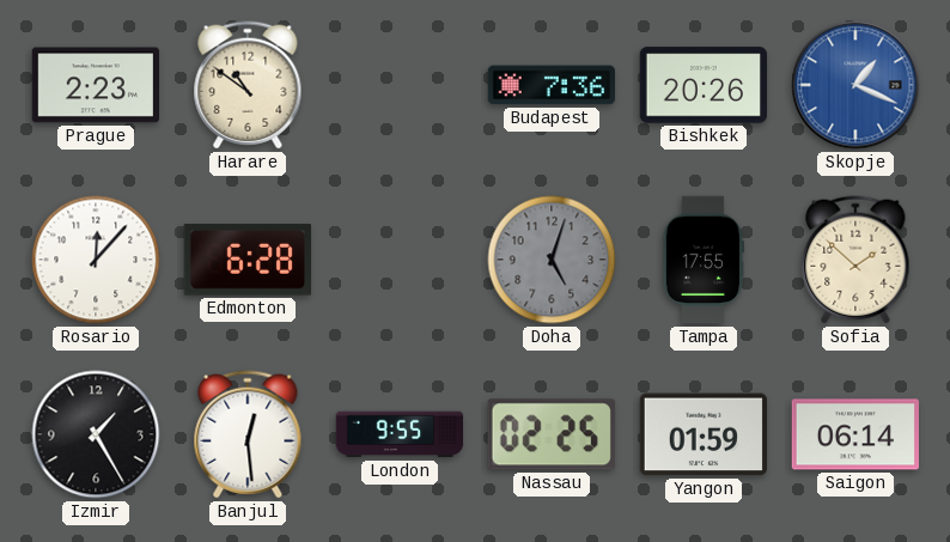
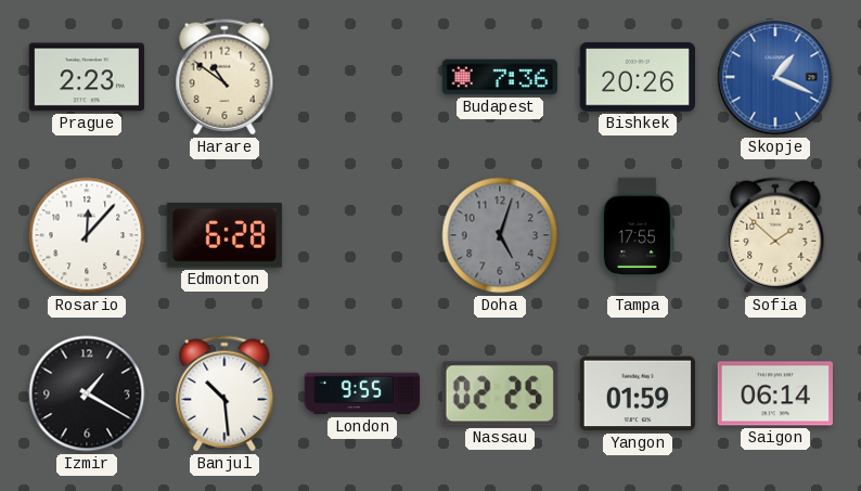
Izmir: 1:25 -> 1:20
Banjul: 12:29 -> 10:29
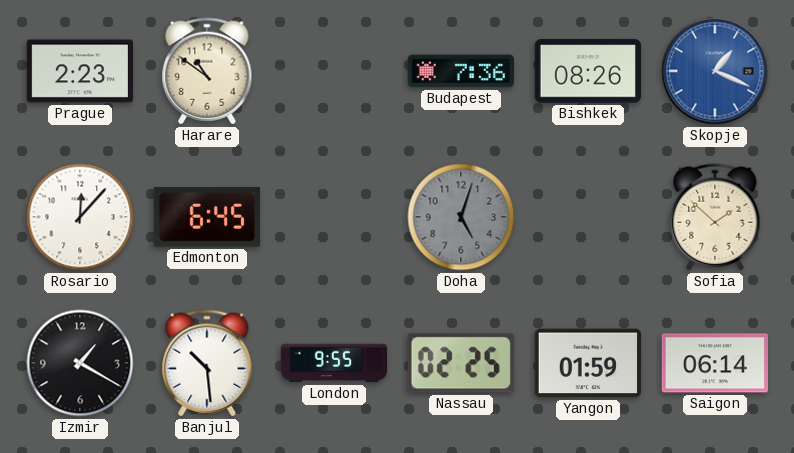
Bishkek: 20:26 -> 08:26
Edmonton: 6:28 -> 6:45
Tampa: 17:55 -> none
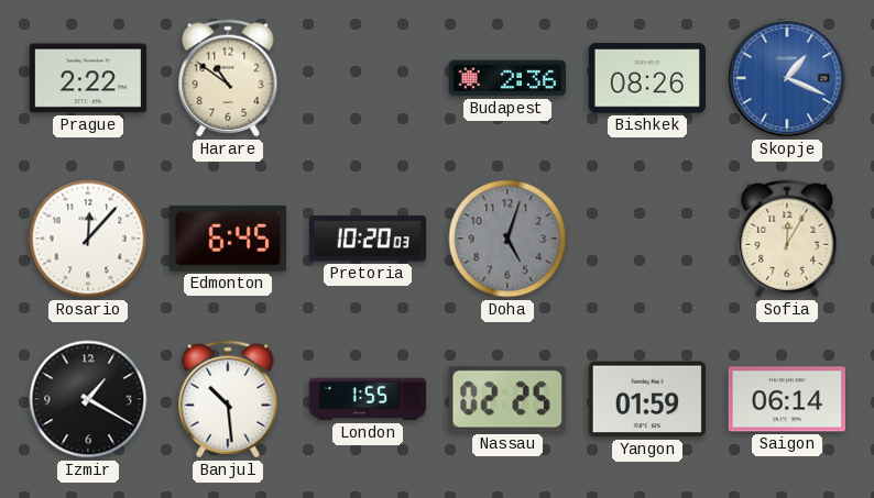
Prague: 2:23 -> 2:22
Budapest: 7:36 -> 2:36
Pretoria: none -> 10:20
Sofia: 1:52 -> 12:05
London: 9:55 -> 1:55
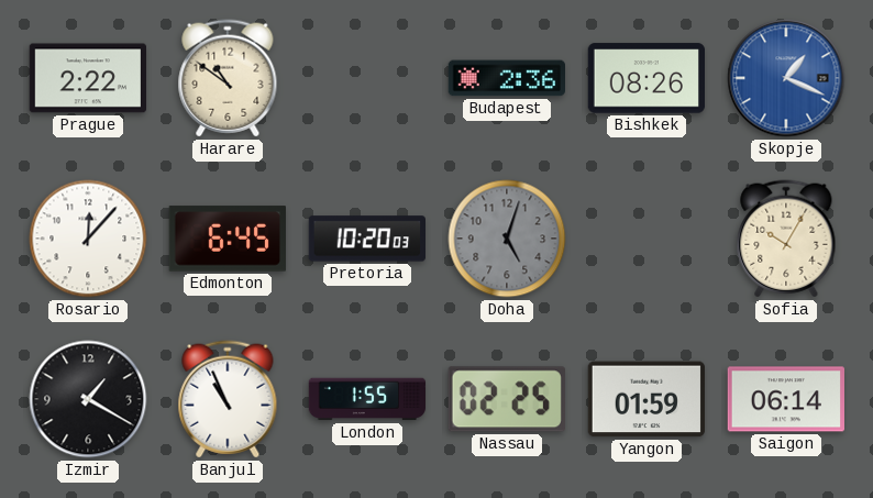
Sofia: 12:05 -> 10:05
Banjul: 10:29 -> 10:56
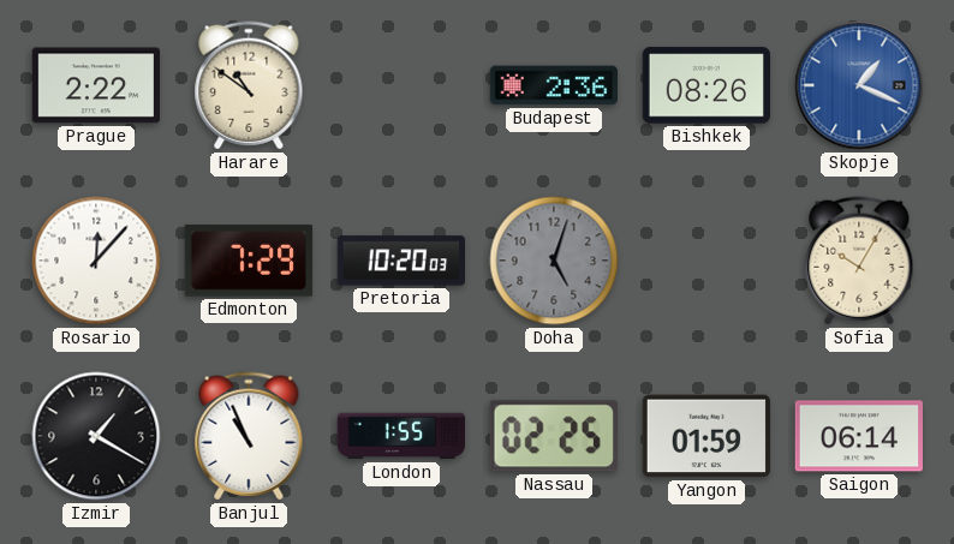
Edmonton: 6:45 -> 7:29
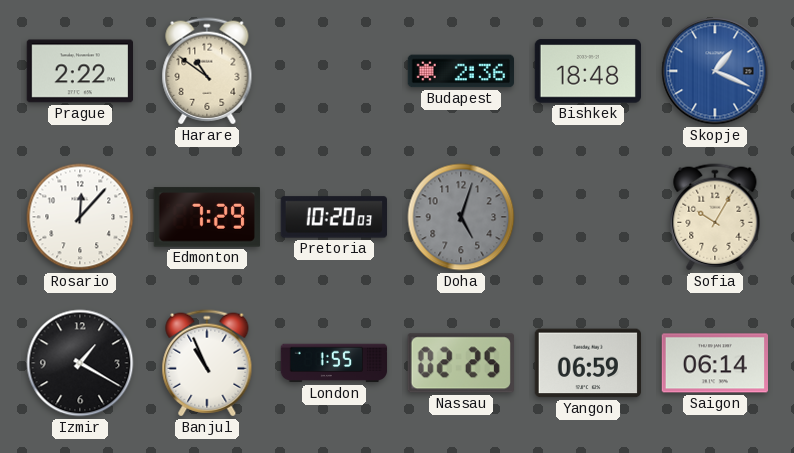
Bishkek: 08:26 -> 18:48
Yangon: 01:59 -> 06:59
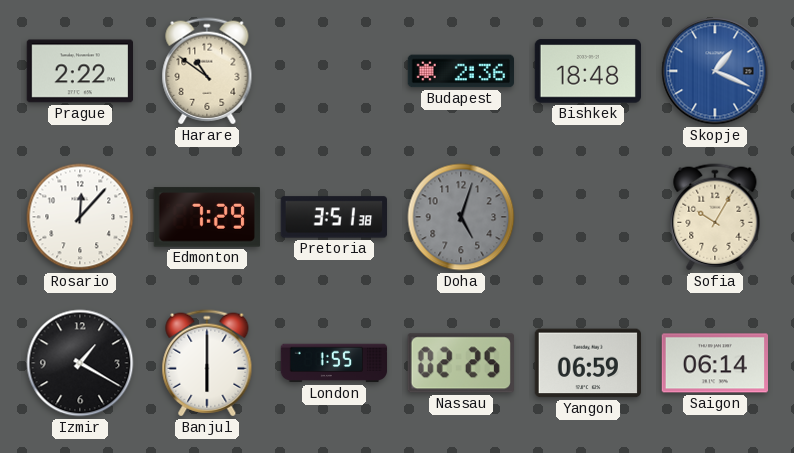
Pretoria: 10:20 -> 3:51
Banjul: 10:56 -> 6:00
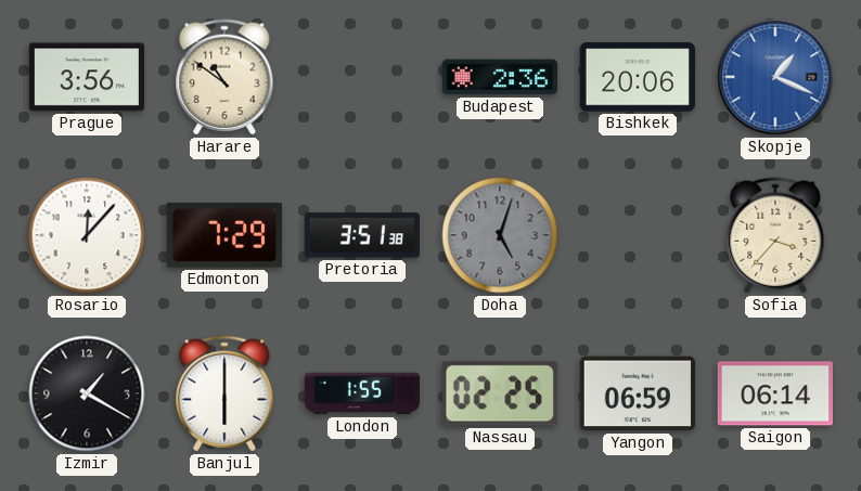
Prague: 2:22 -> 3:56
Bishkek: 18:48 -> 20:06
Sofia: 10:05 -> 3:37
